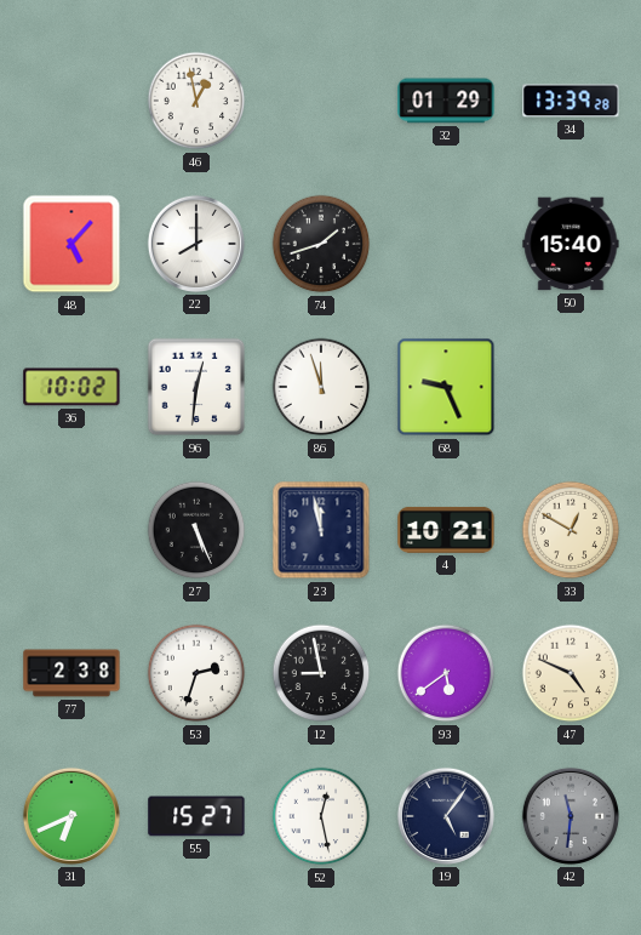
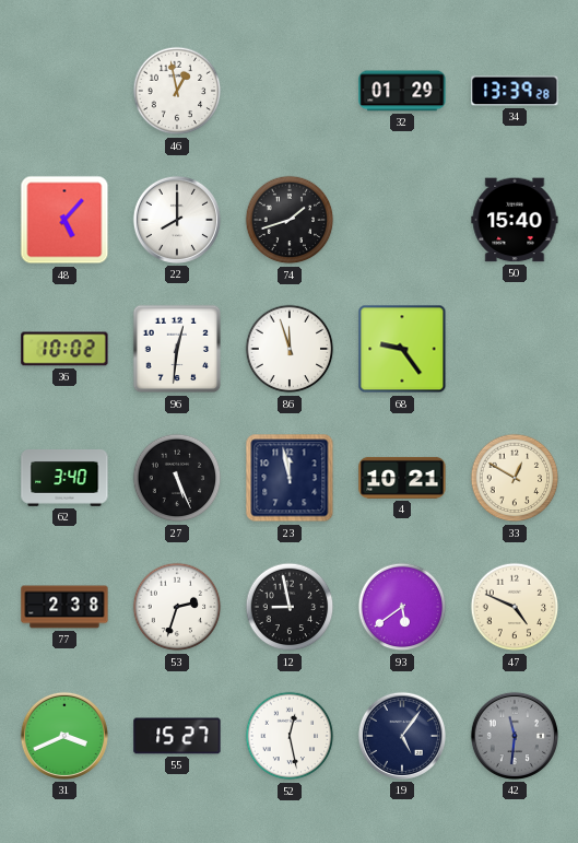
68: 9:26 -> 9:24
62: none -> 3:40
31: 6:41 -> 3:41
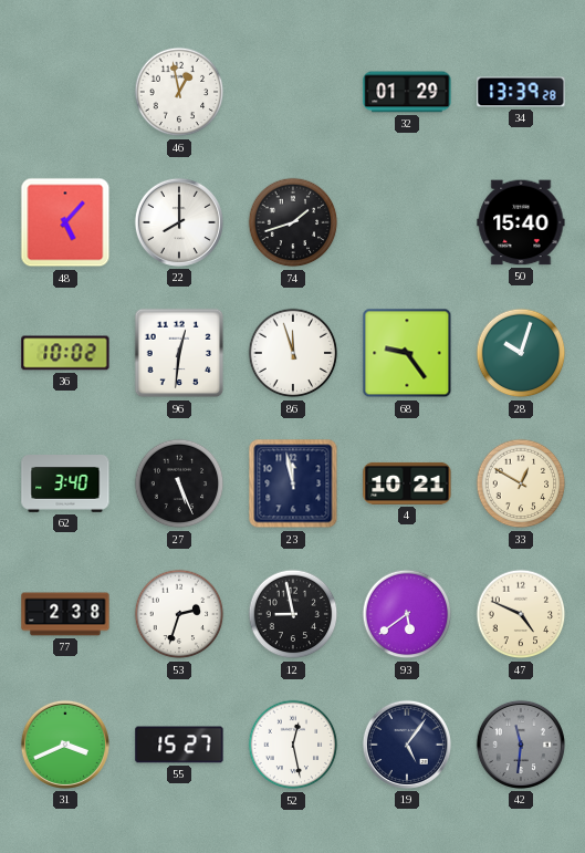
28: none -> 10:03
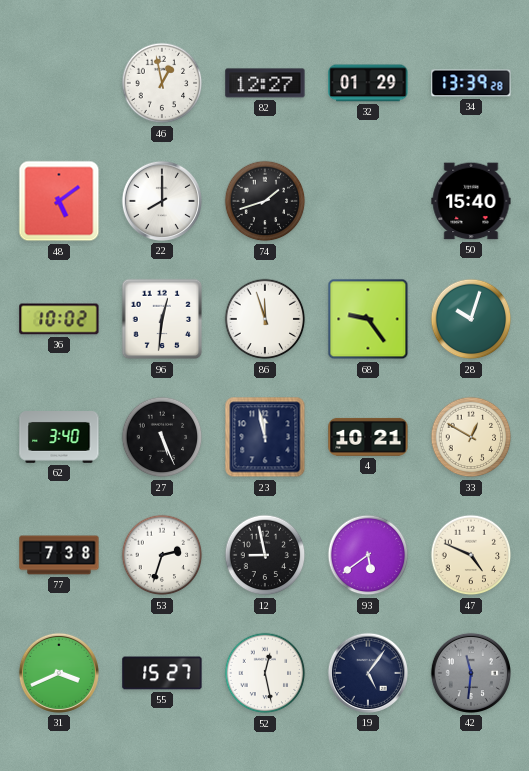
82: none -> 12:27
48: 5:07 -> 5:09
77: 2:38 -> 7:38
